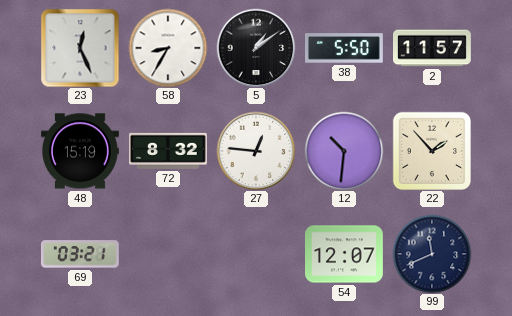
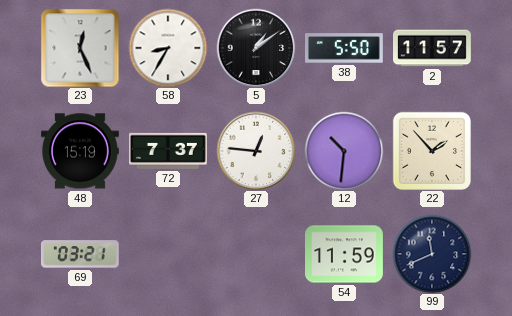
72: 8:32 -> 7:37
54: 12:07 -> 11:59
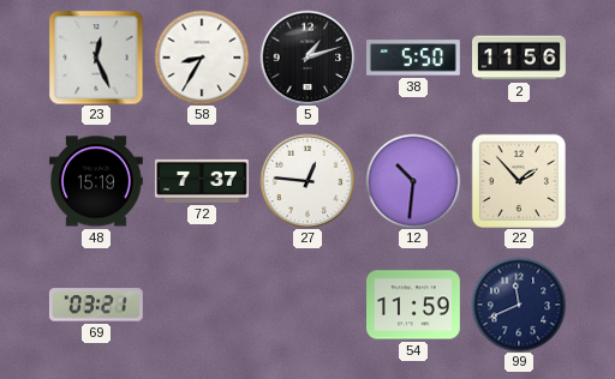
5: 1:09 -> 1:12
2: 11:57 -> 11:56
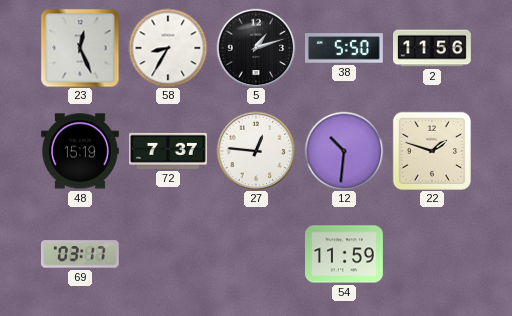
22: 1:53 -> 1:48
69: 03:21 -> 03:17
99: 11:41 -> none
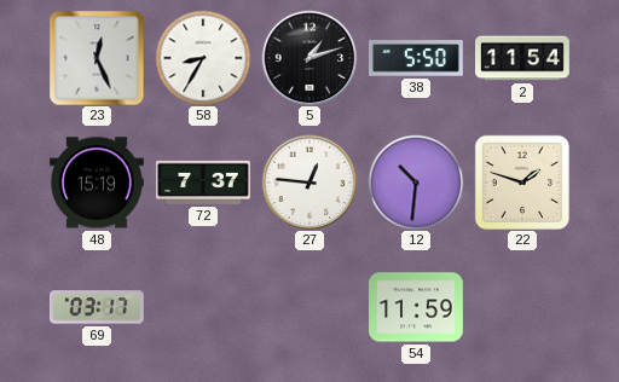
2: 11:56 -> 11:54
